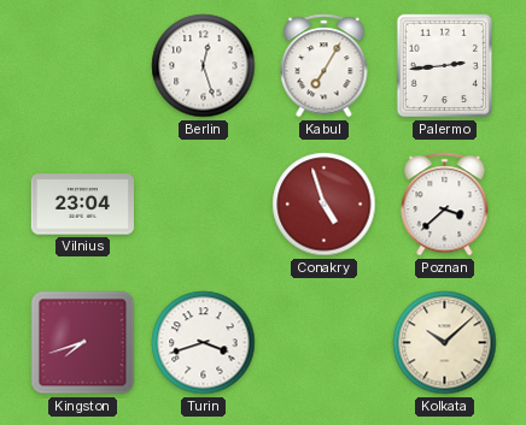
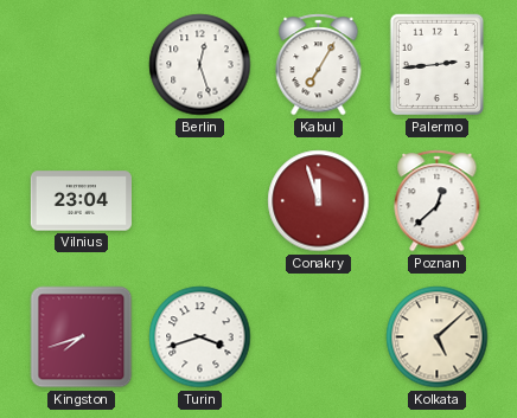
Conakry: 4:57 -> 11:57
Poznan: 3:38 -> 12:38
Kolkata: 10:08 -> 5:08
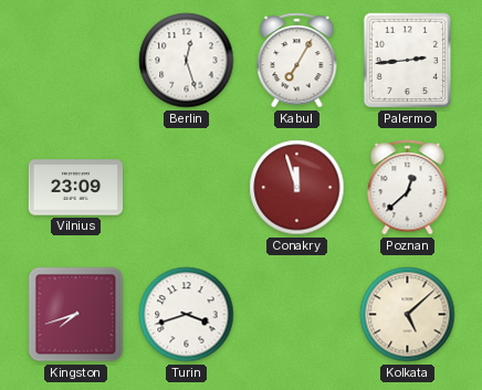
Vilnius: 23:04 -> 23:09
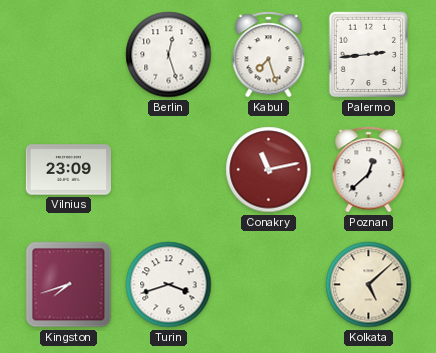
Kabul: 7:05 -> 7:27
Conakry: 11:57 -> 11:13
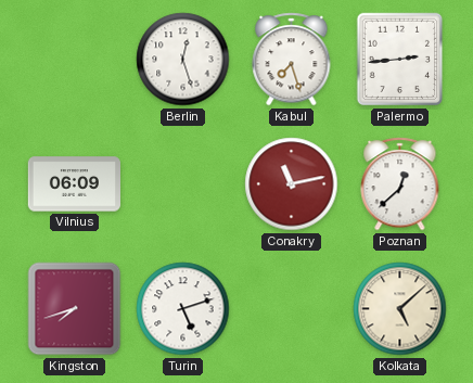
Vilnius: 23:09 -> 06:09
Turin: 3:42 -> 5:12
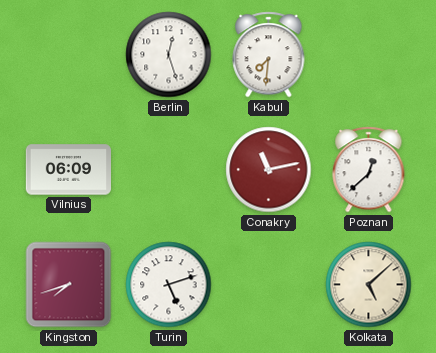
Kabul: 7:27 -> 7:31
Palermo: 2:44 -> none
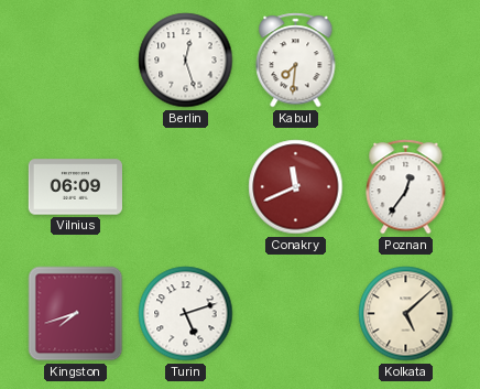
Conakry: 11:13 -> 11:41
Poznan: 12:38 -> 12:36
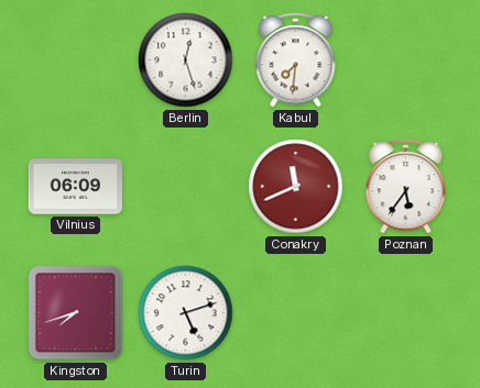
Poznan: 12:36 -> 5:36
Kolkata: 5:08 -> none
